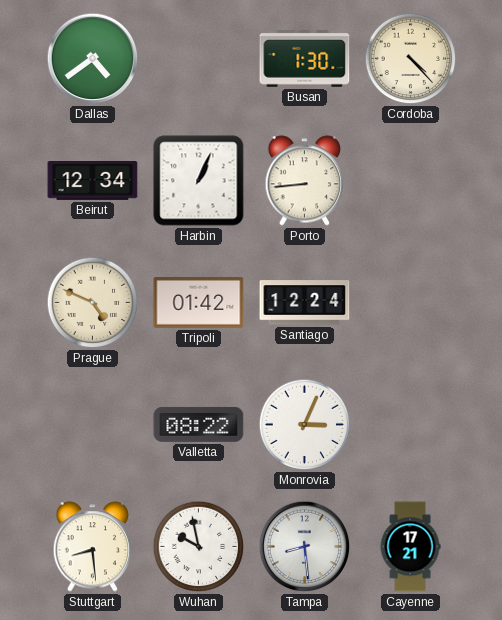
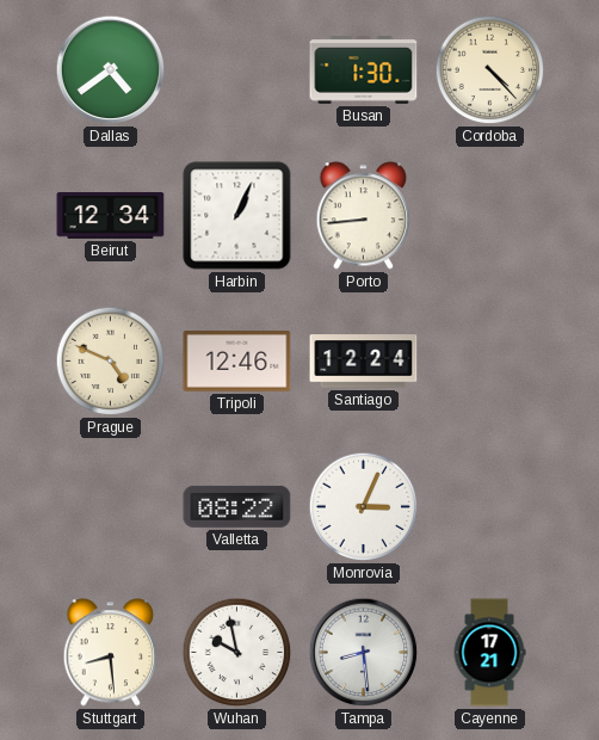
Tripoli: 01:42 -> 12:46
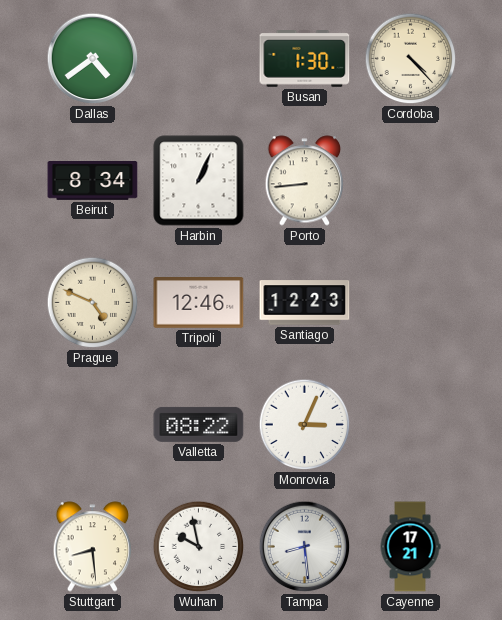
Beirut: 12:34 -> 8:34
Santiago: 12:24 -> 12:23
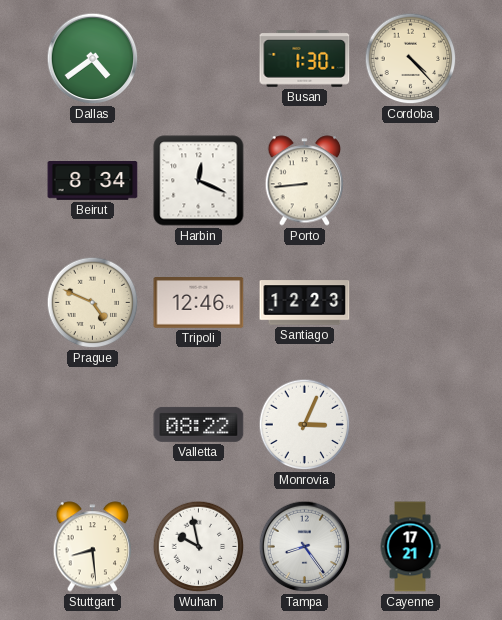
Harbin: 1:04 -> 12:19
Tampa: 8:29 -> 8:24
